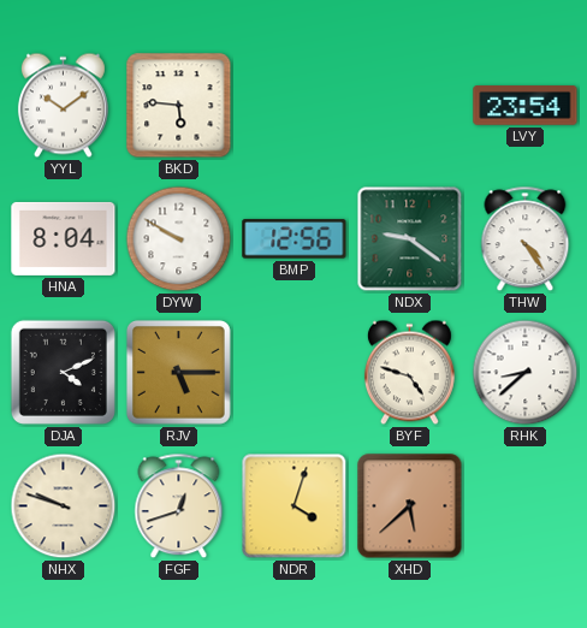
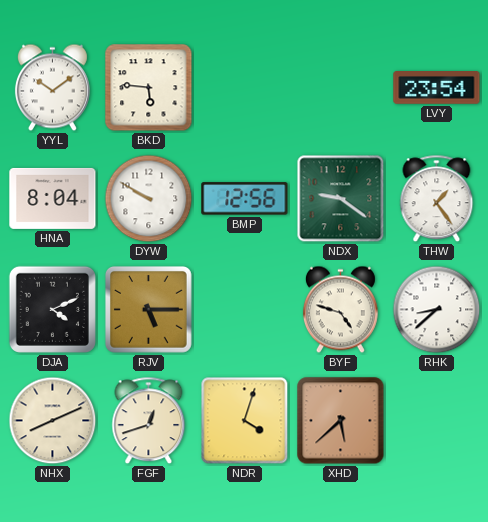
THW: 4:24 -> 1:24
NHX: 9:48 -> 8:11
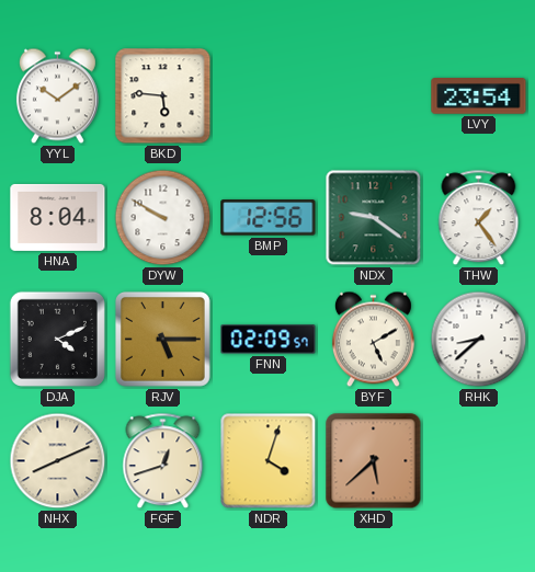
FNN: none -> 02:09
BYF: 4:48 -> 5:10
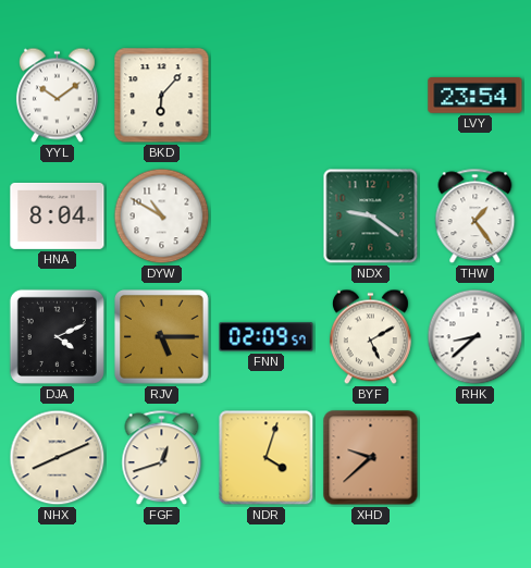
BKD: 5:46 -> 6:07
DYW: 9:50 -> 10:50
BMP: 12:56 -> none
XHD: 5:38 -> 9:38
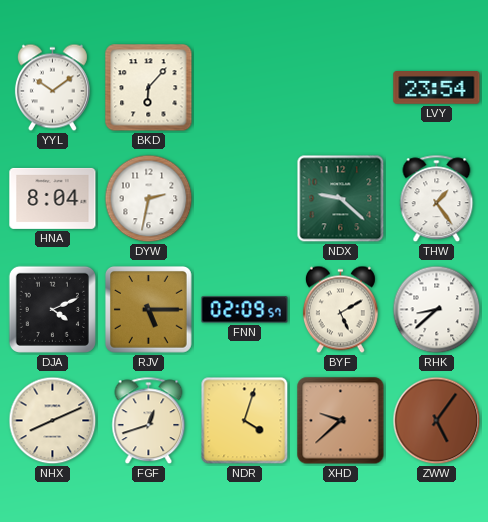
DYW: 10:50 -> 2:32
NDX: 9:21 -> 9:22
ZWW: none -> 5:06
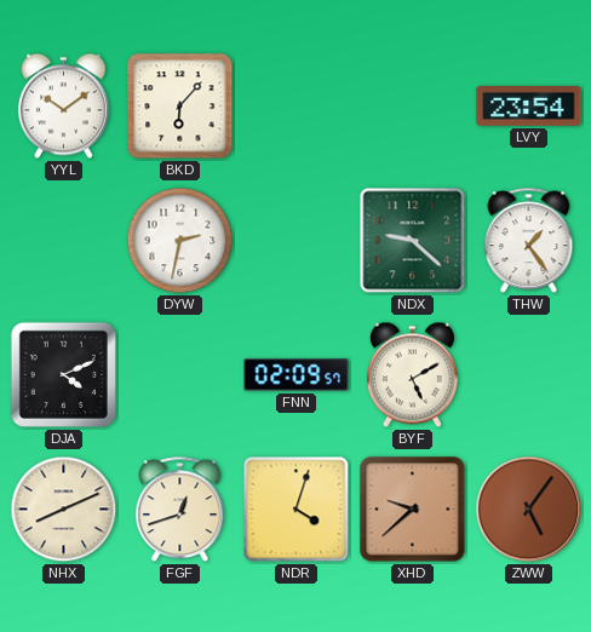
HNA: 8:04 -> none
RJV: 5:15 -> none
RHK: 8:38 -> none
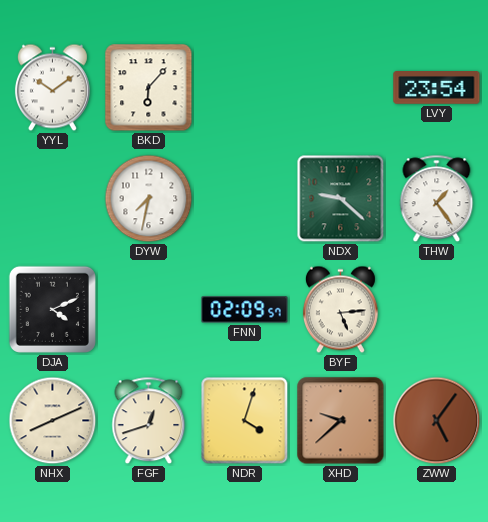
DYW: 2:32 -> 7:32
BYF: 5:10 -> 5:14
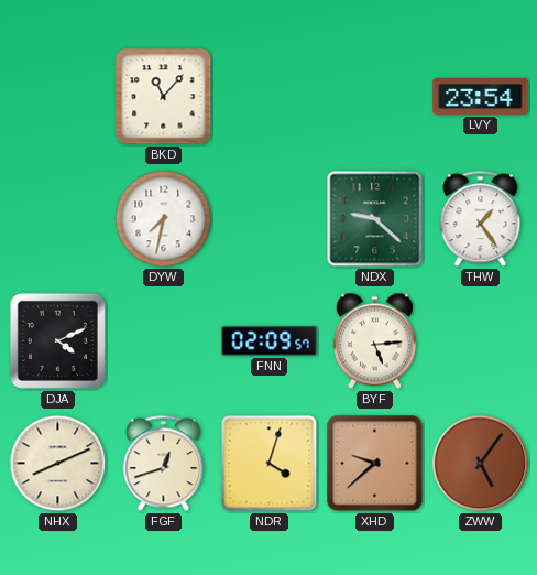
YYL: 10:09 -> none
BKD: 6:07 -> 11:07
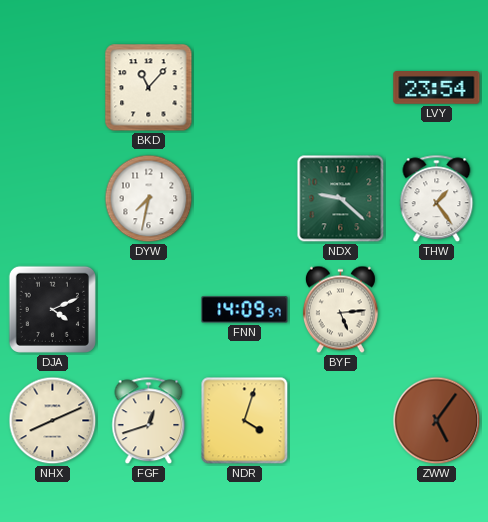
FNN: 02:09 -> 14:09
XHD: 9:38 -> none
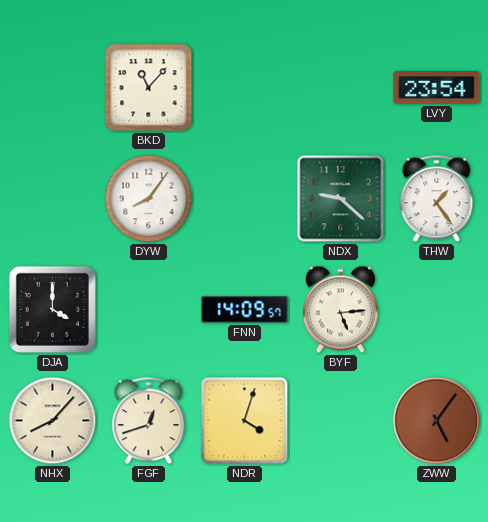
DYW: 7:32 -> 8:06
DJA: 4:11 -> 4:00
NHX: 8:11 -> 8:07
